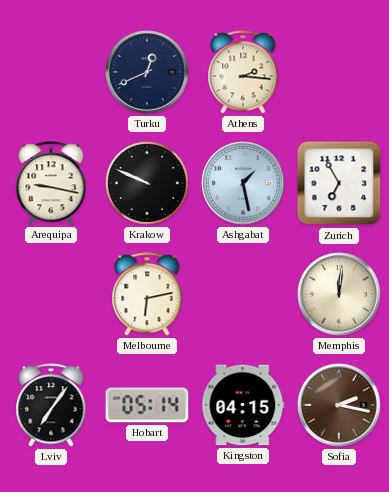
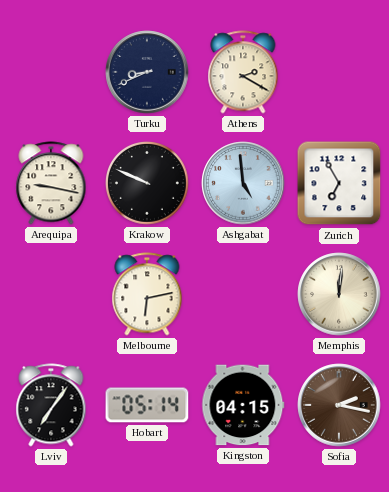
Turku: 12:41 -> 8:41
Athens: 2:16 -> 2:20
Ashgabat: 1:28 -> 4:59
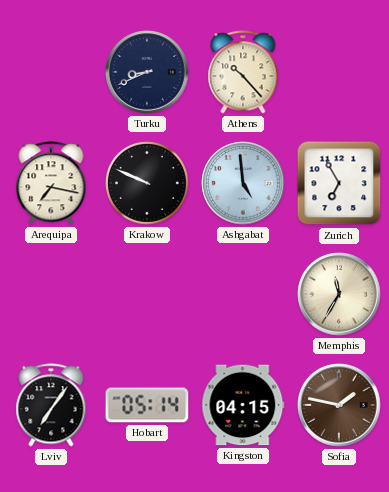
Athens: 2:20 -> 10:23
Arequipa: 9:17 -> 7:17
Melbourne: 6:13 -> none
Memphis: 12:01 -> 11:35
Sofia: 2:17 -> 1:47
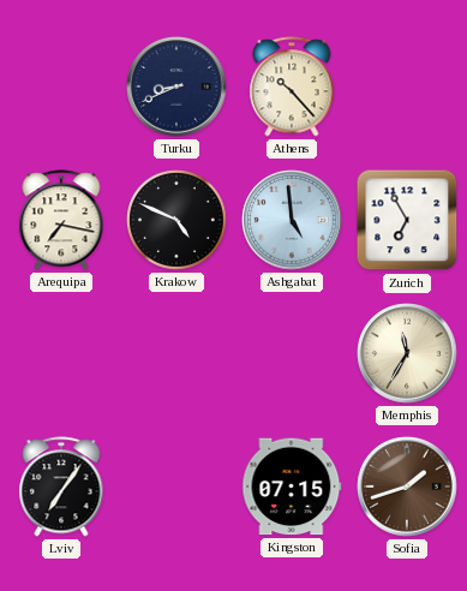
Krakow: 9:49 -> 4:49
Hobart: 05:14 -> none
Kingston: 04:15 -> 07:15
Sofia: 1:47 -> 1:42
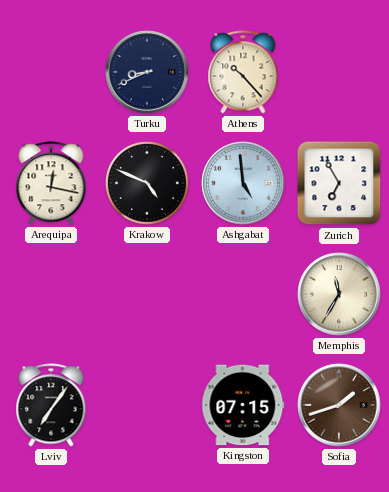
Arequipa: 7:17 -> 12:17
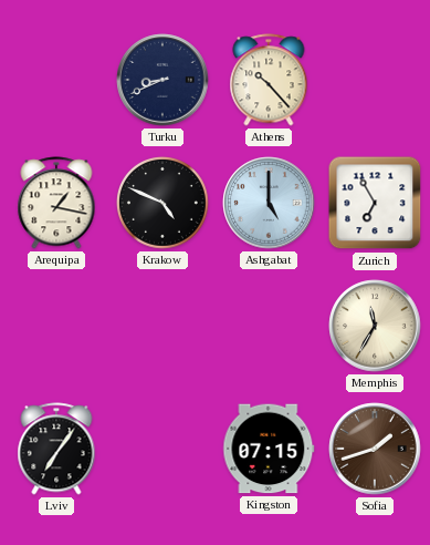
Arequipa: 12:17 -> 1:17
Ashgabat: 4:59 -> 5:00
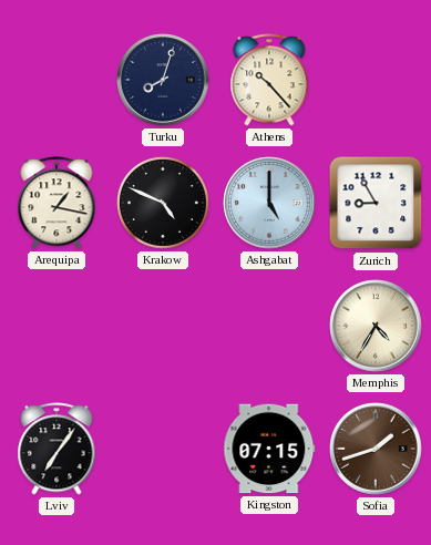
Turku: 8:41 -> 8:03
Zurich: 6:55 -> 8:55
Memphis: 11:35 -> 4:35
